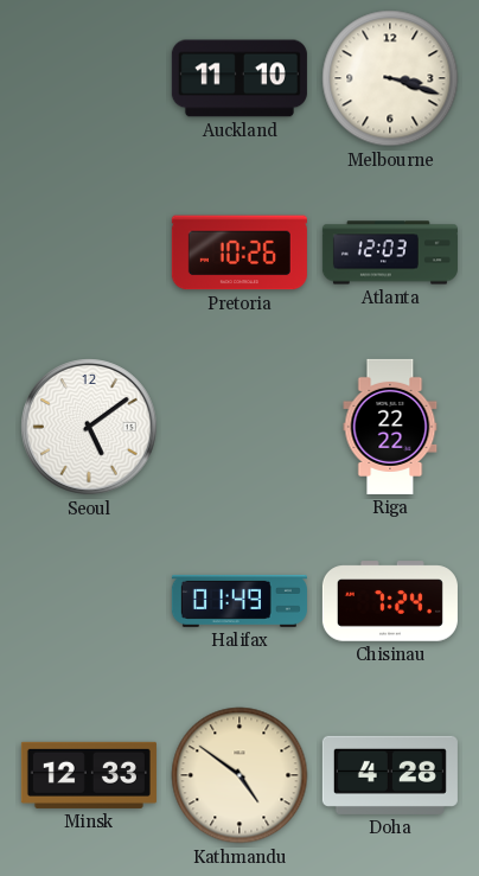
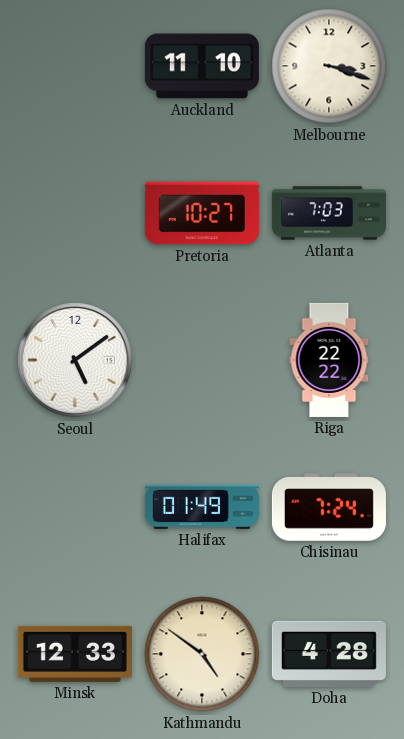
Pretoria: 10:26 -> 10:27
Atlanta: 12:03 -> 7:03
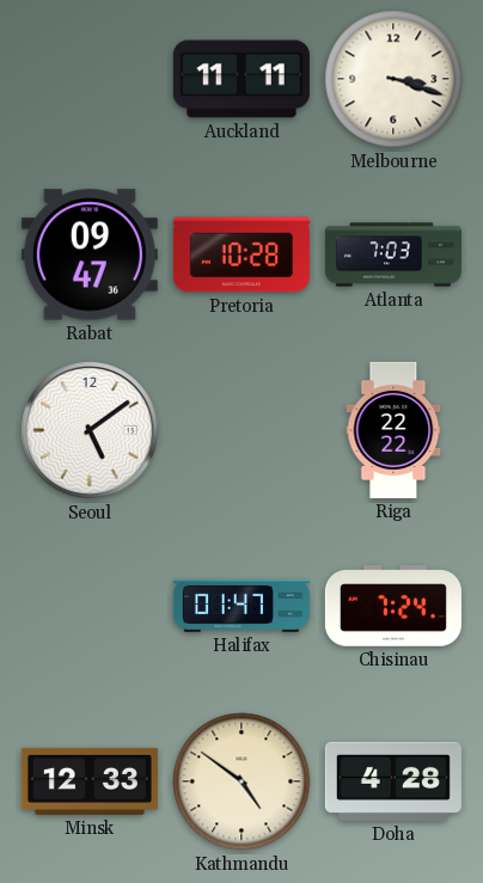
Auckland: 11:10 -> 11:11
Rabat: none -> 09:47
Pretoria: 10:27 -> 10:28
Halifax: 01:49 -> 01:47
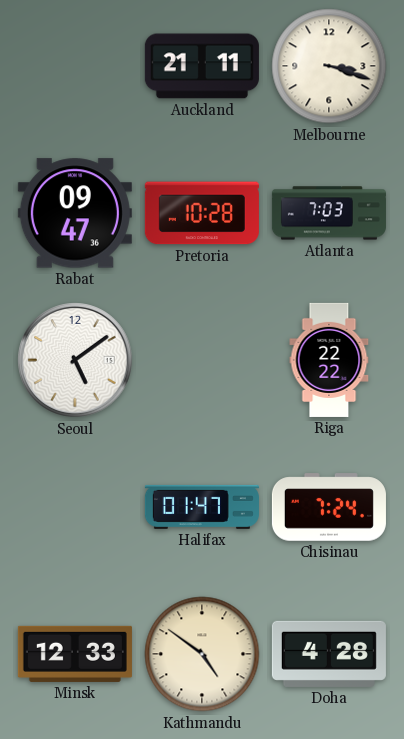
Auckland: 11:11 -> 21:11
